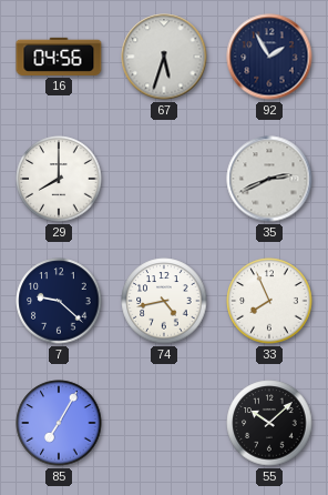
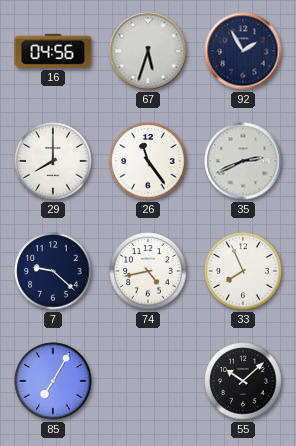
26: none -> 11:24
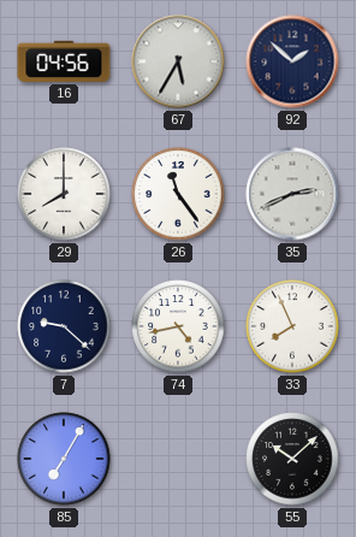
67: 5:33 -> 5:35
92: 1:55 -> 1:52
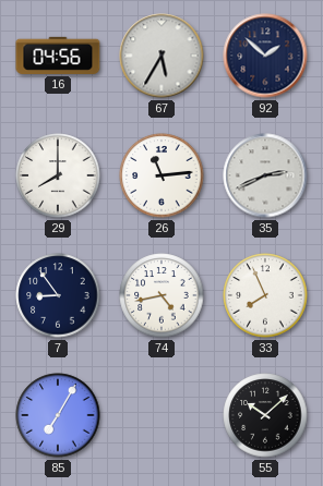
26: 11:24 -> 11:14
7: 9:22 -> 8:54
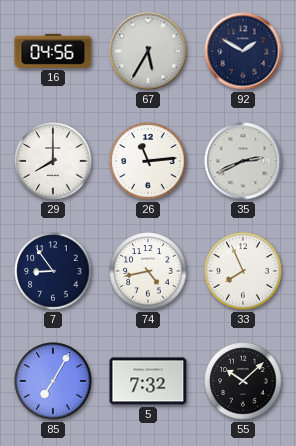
92: 1:52 -> 1:50
5: none -> 7:32
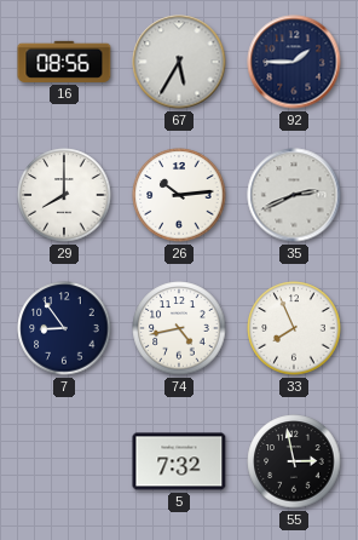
16: 04:56 -> 08:56
92: 1:50 -> 1:45
26: 11:14 -> 10:14
85: 7:05 -> none
55: 10:08 -> 2:58
